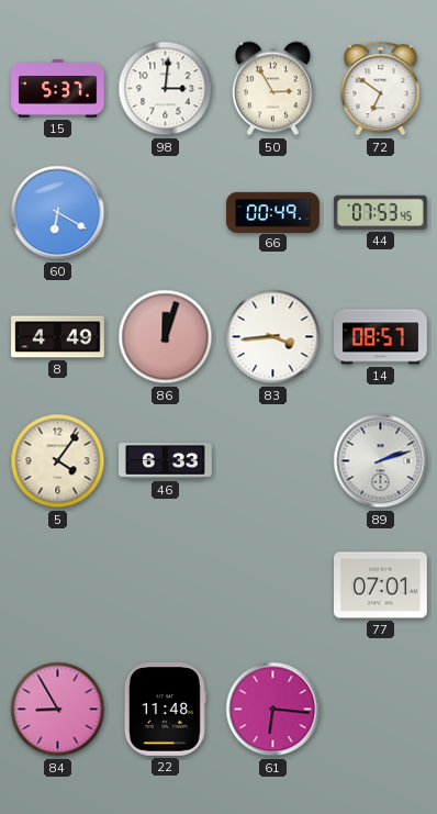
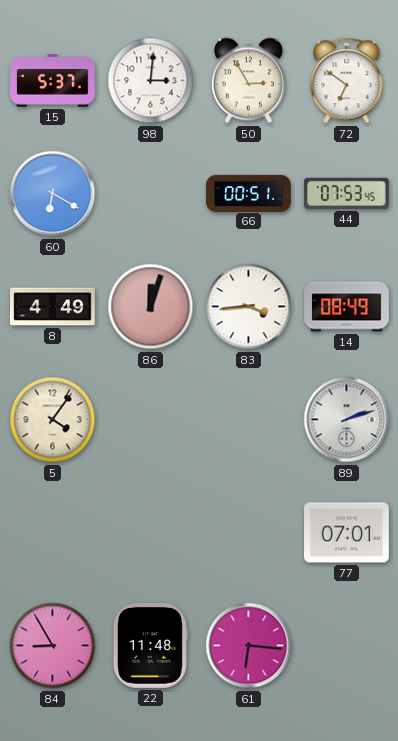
66: 00:49 -> 00:51
14: 08:57 -> 08:49
46: 6:33 -> none
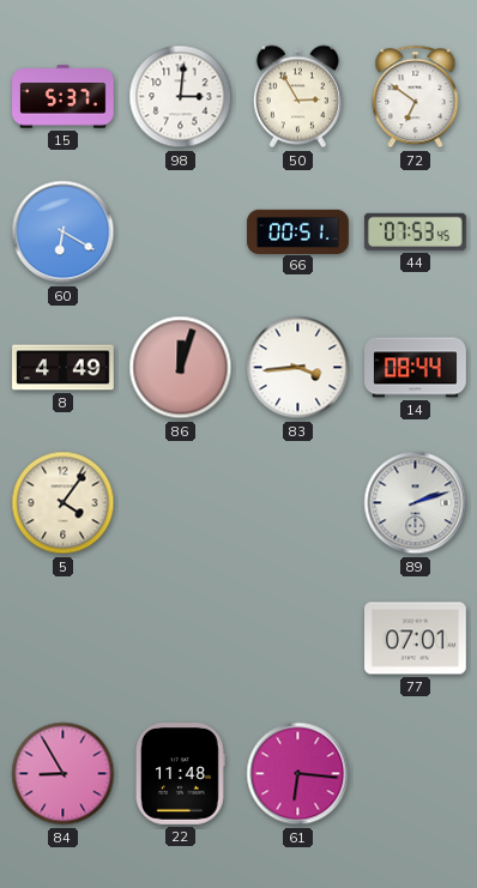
14: 08:49 -> 08:44
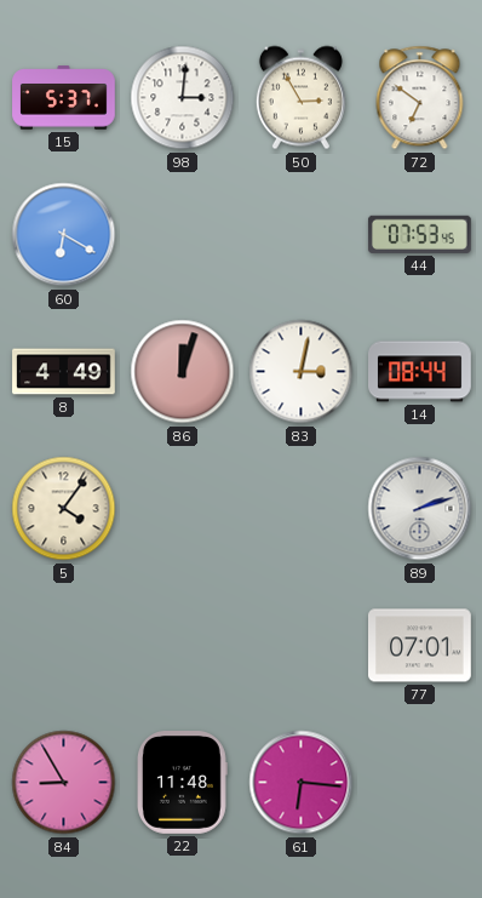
66: 00:51 -> none
83: 3:44 -> 3:02
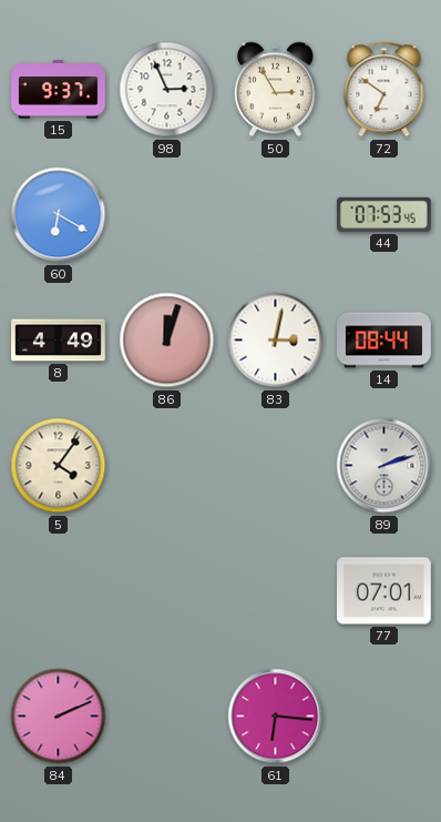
15: 5:37 -> 9:37
98: 3:01 -> 2:56
84: 8:55 -> 2:11
22: 11:48 -> none
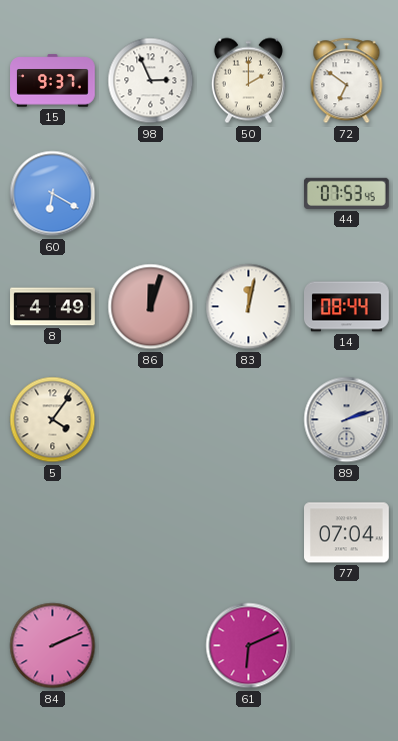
50: 2:55 -> 2:00
83: 3:02 -> 12:02
77: 07:01 -> 07:04
61: 6:16 -> 6:11
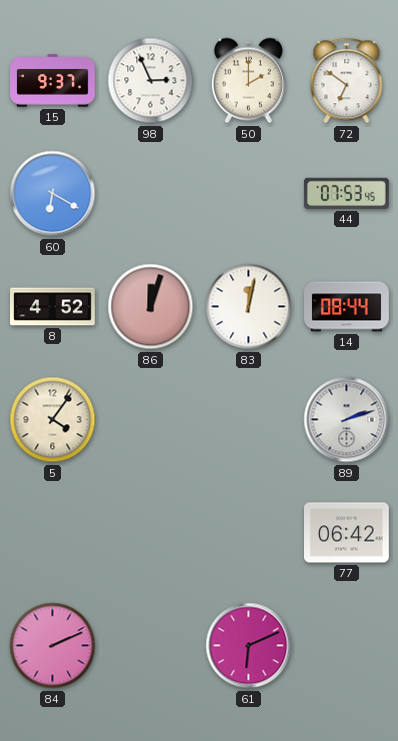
8: 4:49 -> 4:52
77: 07:04 -> 06:42
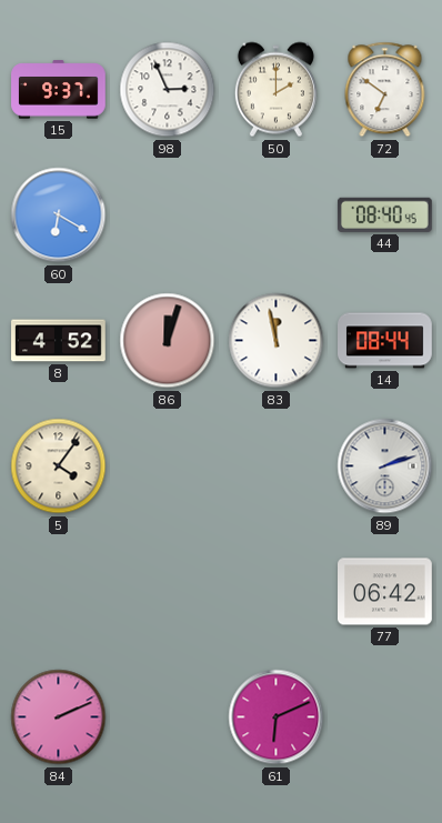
44: 07:53 -> 08:40
83: 12:02 -> 11:58
